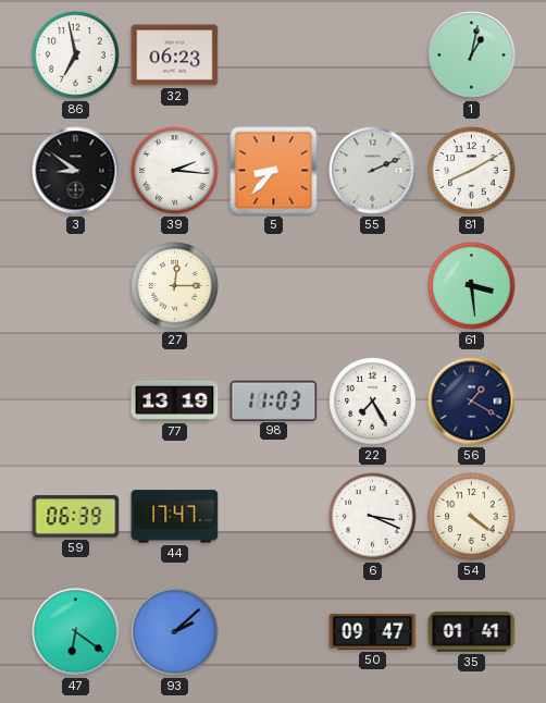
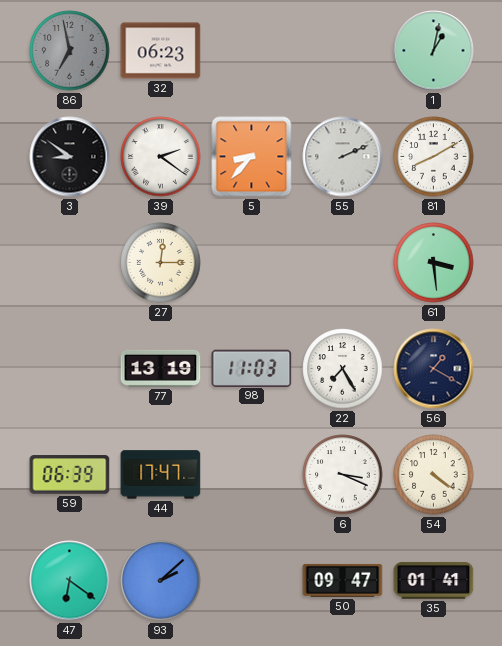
86 dial: white -> grey
39: 2:16 -> 2:21
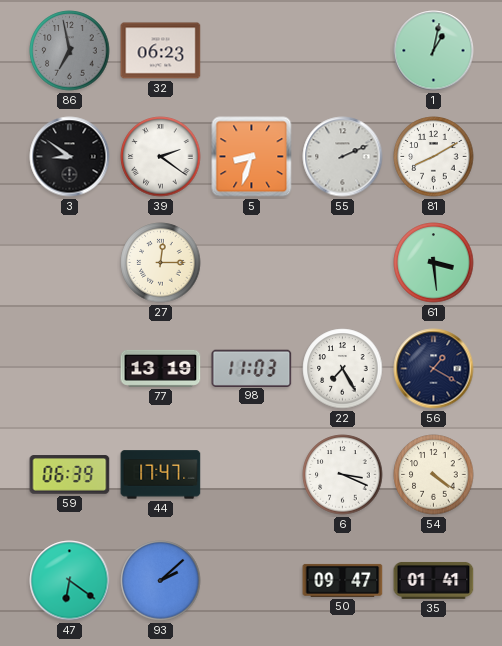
5: 8:37 -> 8:33
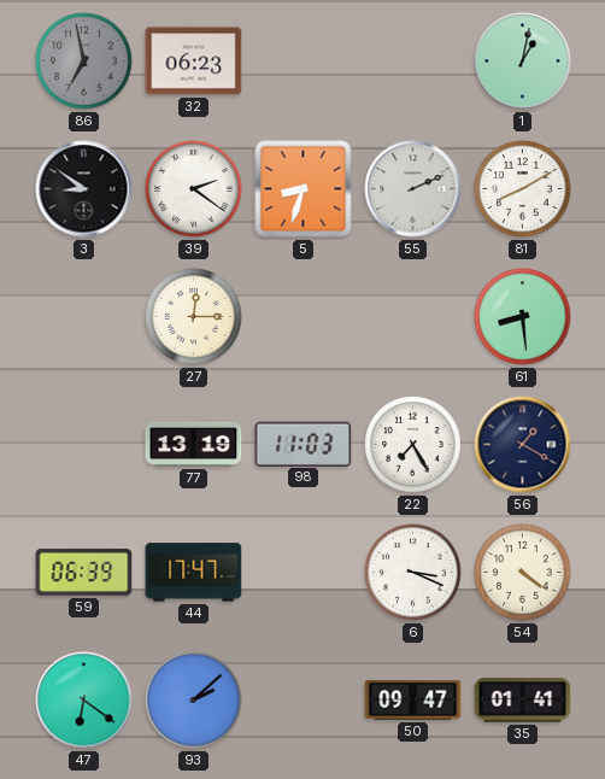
61: 3:29 -> 8:29
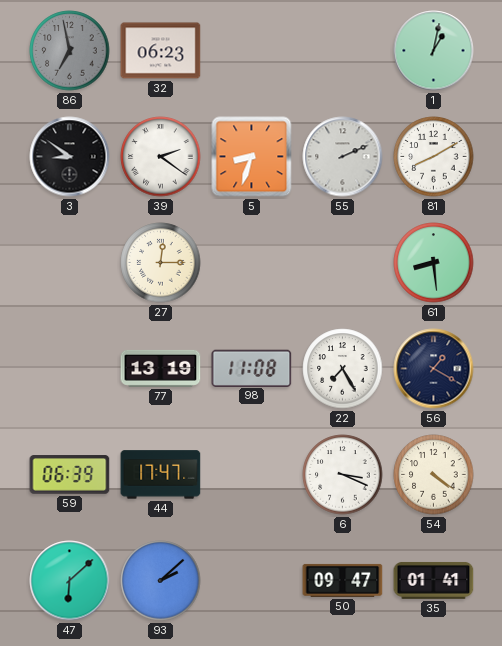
98: 11:03 -> 11:08
47: 6:21 -> 6:08
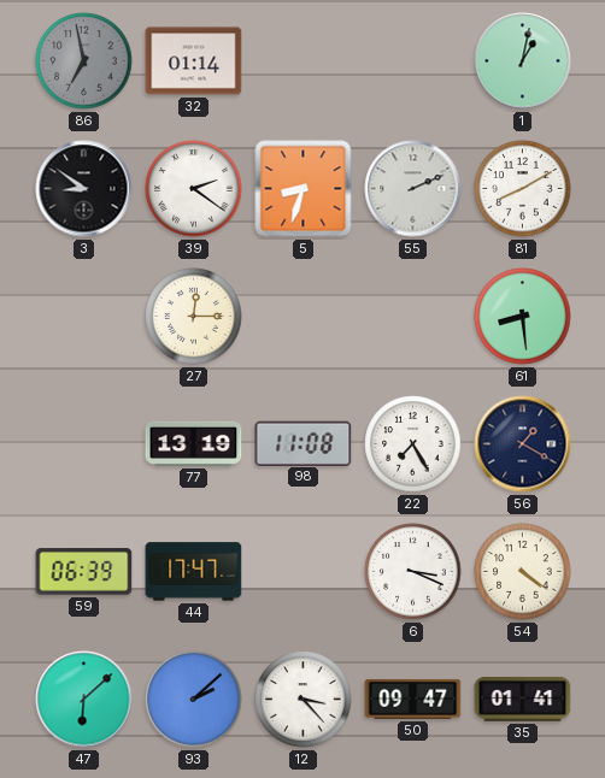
32: 06:23 -> 01:14
12: none -> 3:23
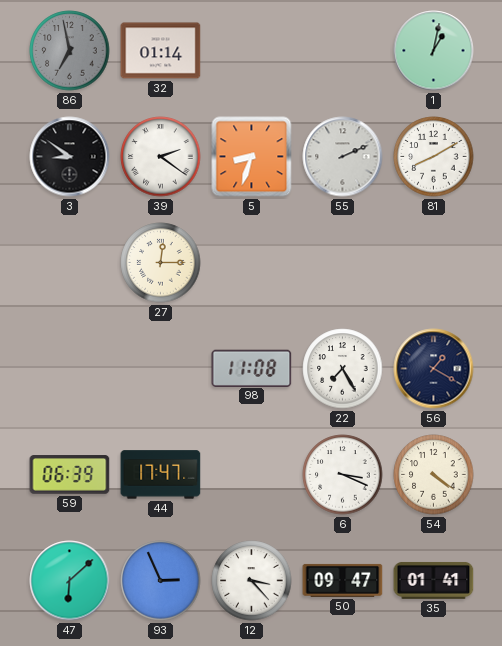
61: 8:29 -> none
77: 13:19 -> none
93: 2:08 -> 2:56
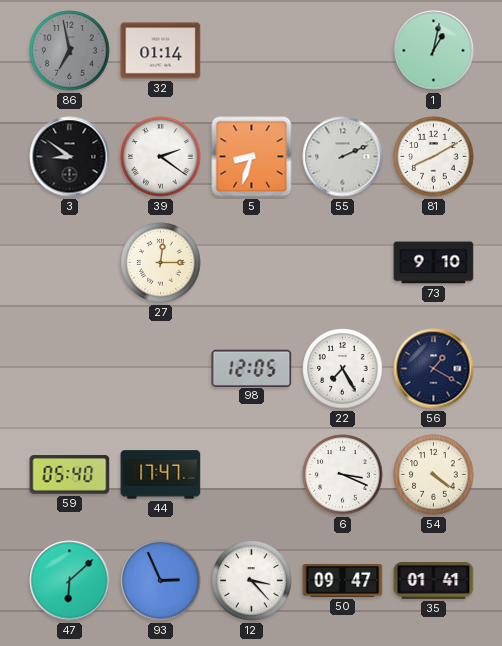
73: none -> 9:10
98: 11:08 -> 12:05
59: 06:39 -> 05:40
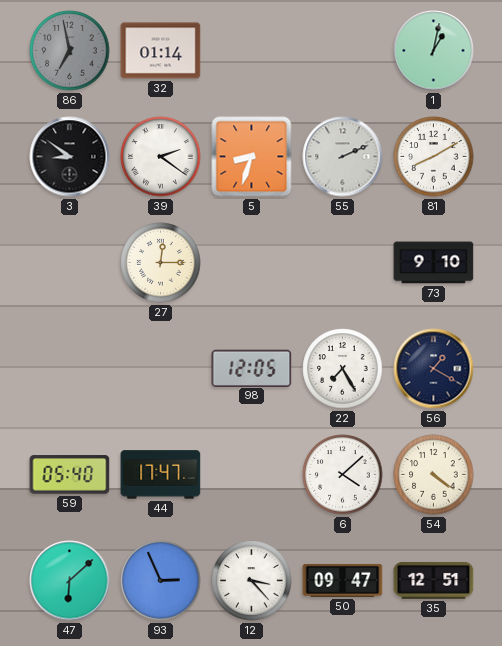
6: 3:19 -> 4:08
35: 01:41 -> 12:51
